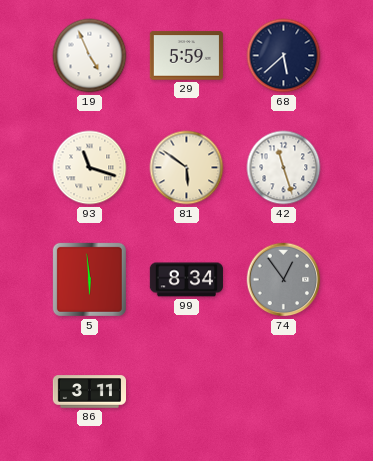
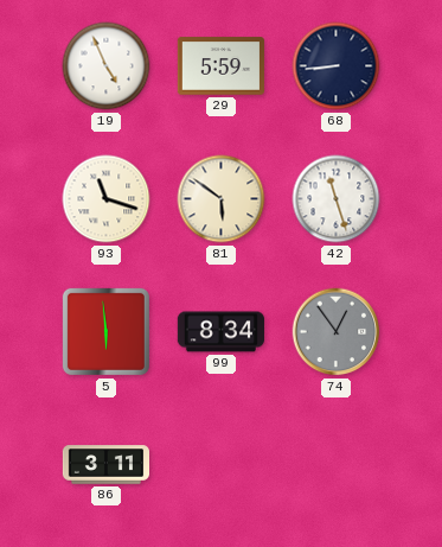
68: 5:38 -> 8:44
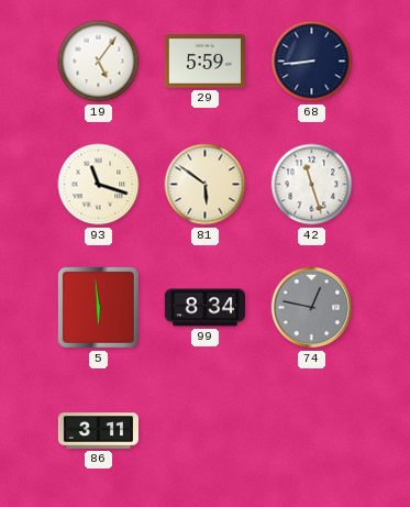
19: 4:56 -> 5:06
74: 12:54 -> 12:47
